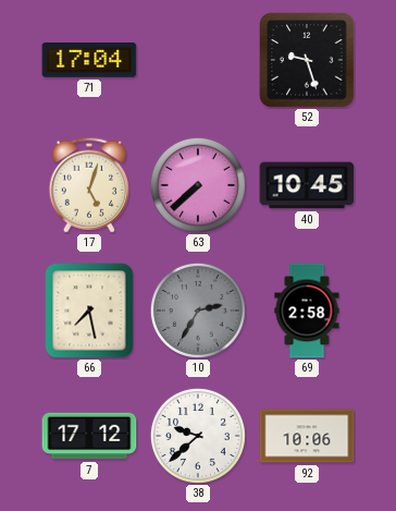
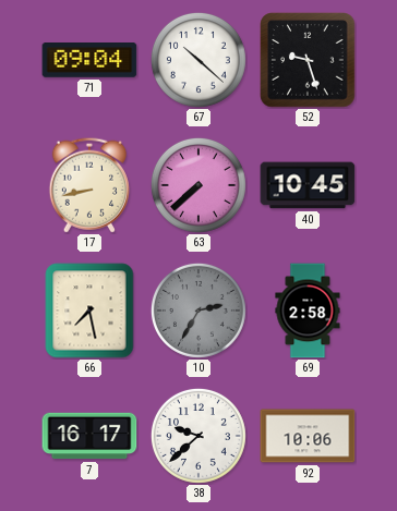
71: 17:04 -> 09:04
67: none -> 10:22
17: 5:03 -> 8:43
7: 17:12 -> 16:17
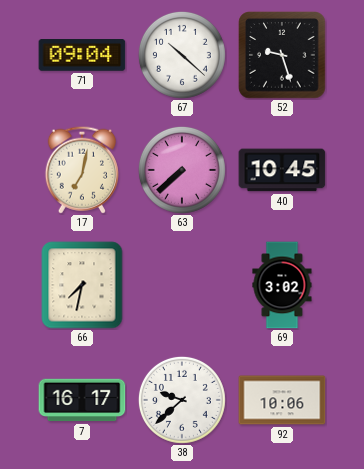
17: 8:43 -> 7:02
66: 7:28 -> 7:32
10: 2:35 -> none
69: 2:58 -> 3:02
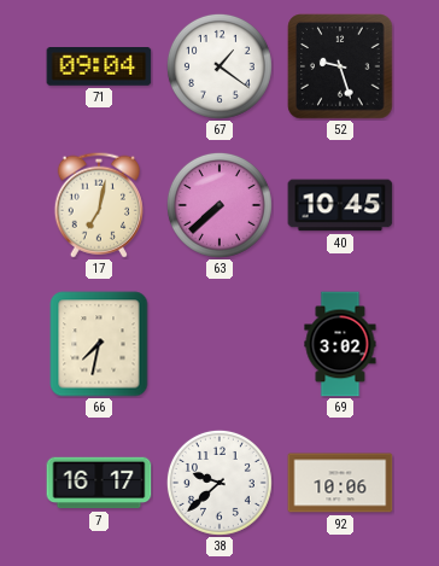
67: 10:22 -> 1:21
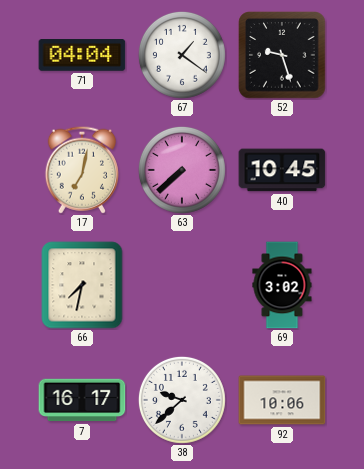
71: 09:04 -> 04:04
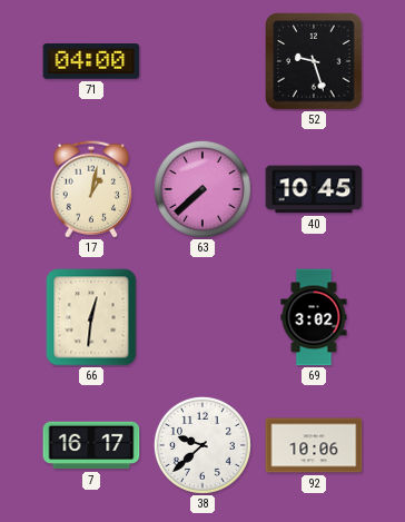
71: 04:04 -> 04:00
67: 1:21 -> none
17: 7:02 -> 1:02
66: 7:32 -> 12:31
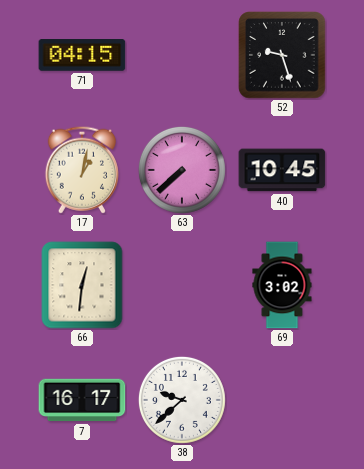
71: 04:00 -> 04:15
92: 10:06 -> none
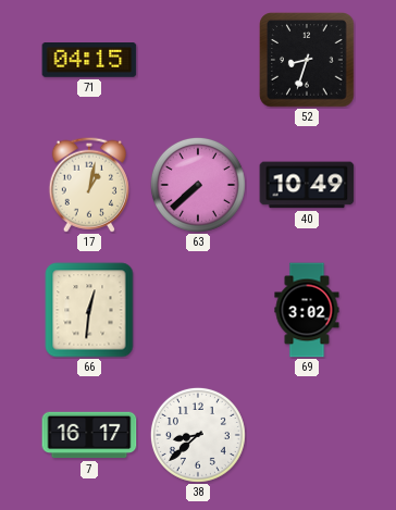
52: 9:27 -> 8:33
40: 10:45 -> 10:49
38: 9:38 -> 8:38
